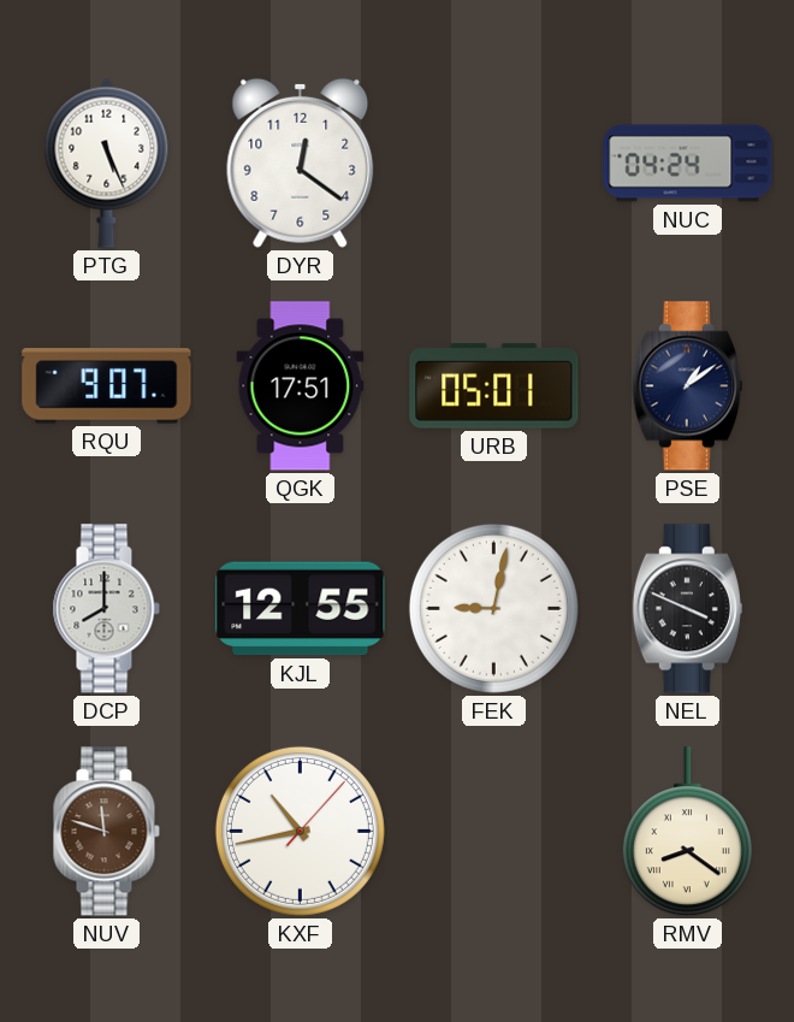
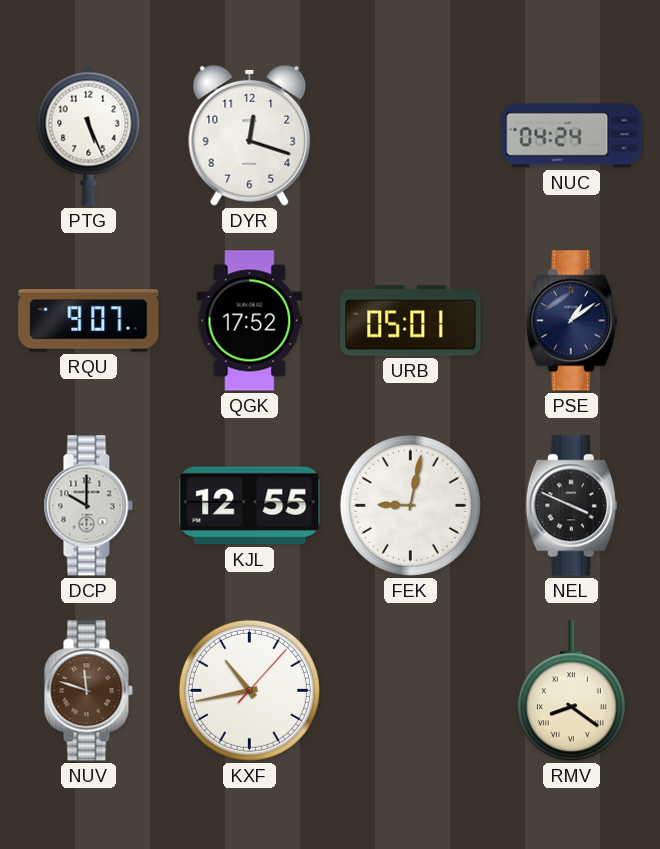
DYR: 12:21 -> 12:18
QGK: 17:51 -> 17:52
DCP: 8:00 -> 10:00
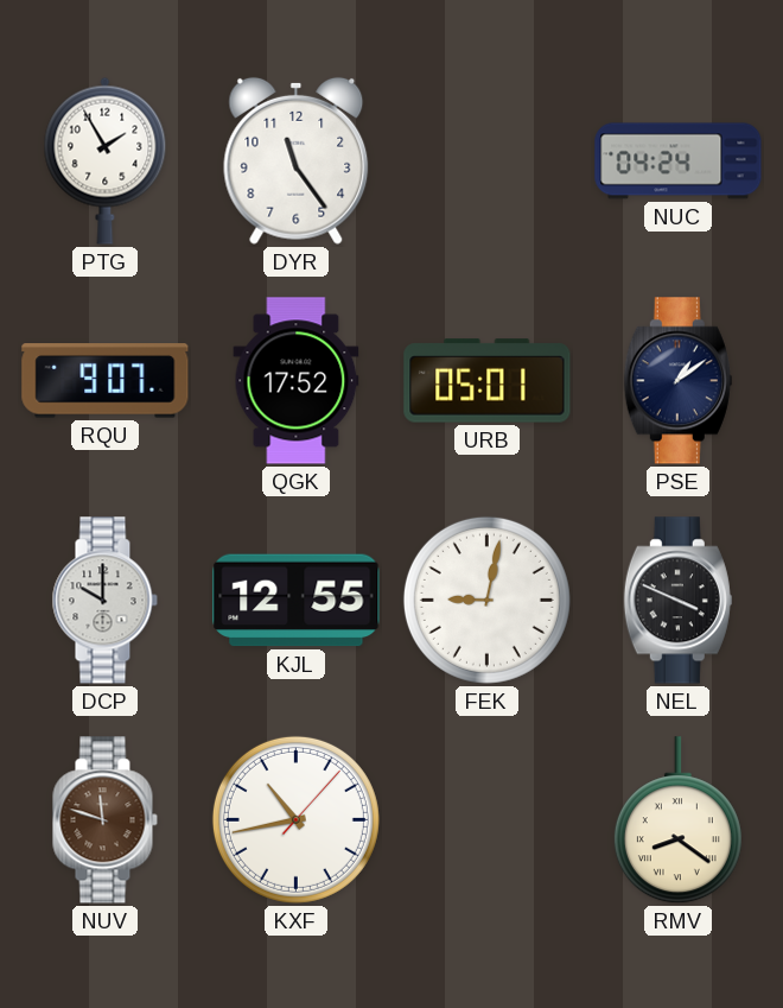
PTG: 5:26 -> 1:55
DYR: 12:18 -> 11:24
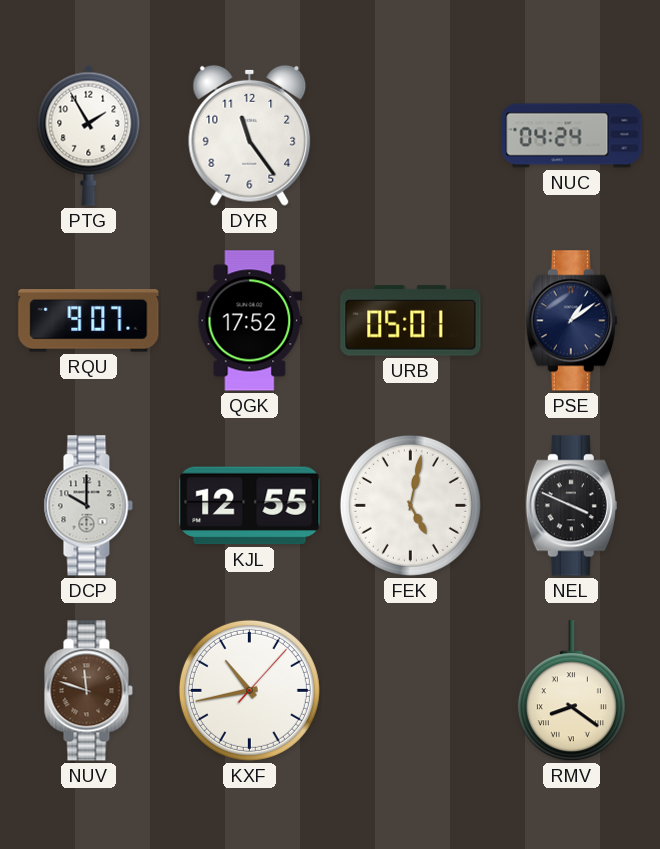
FEK: 9:02 -> 5:02
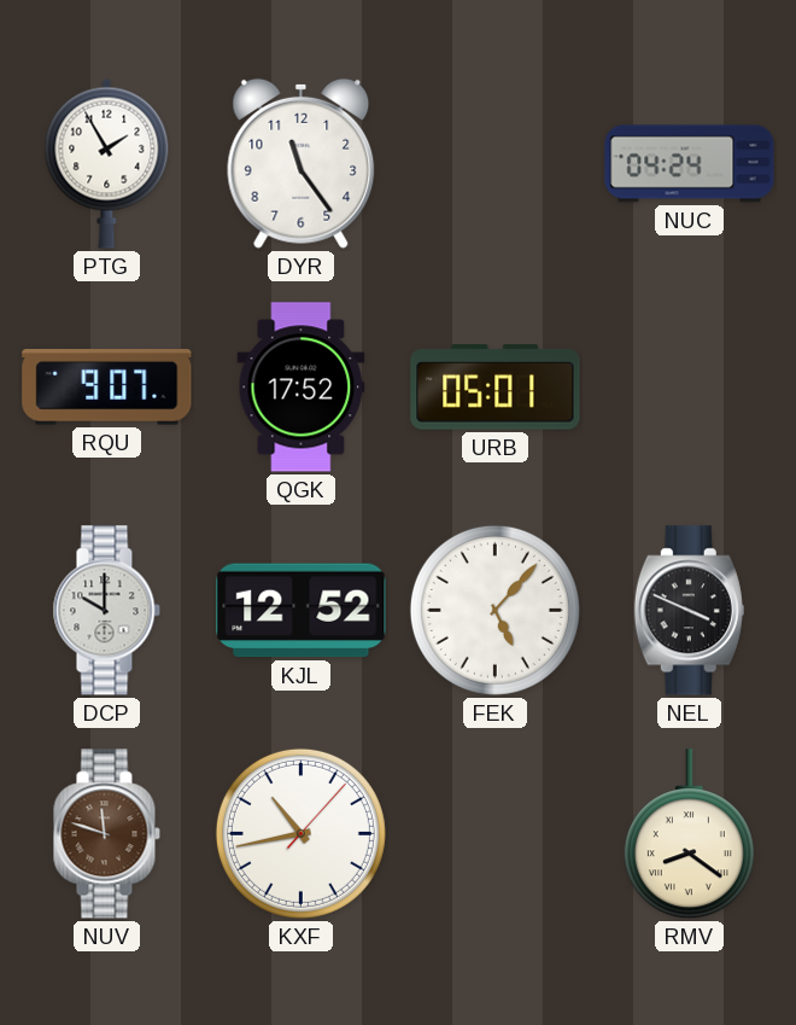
PSE: 1:09 -> none
KJL: 12:55 -> 12:52
FEK: 5:02 -> 5:07
